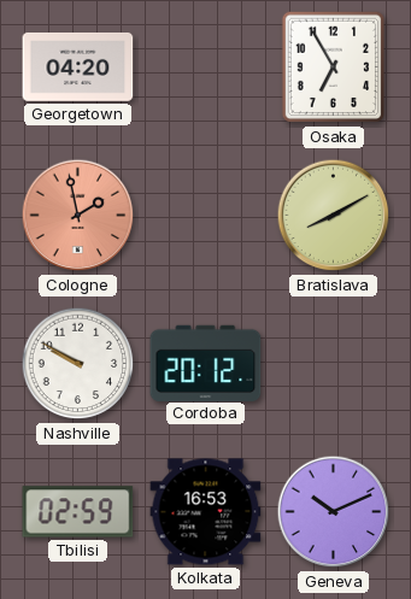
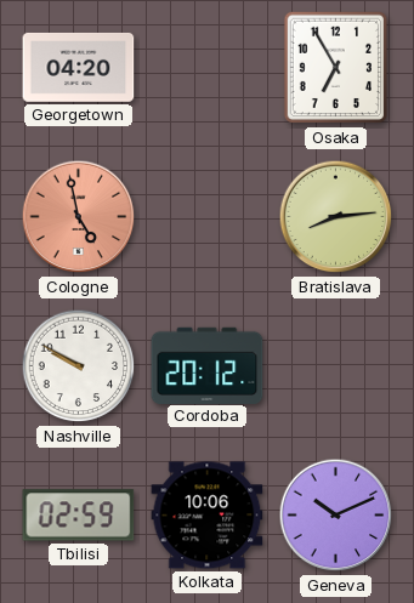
Cologne: 1:58 -> 4:58
Bratislava: 8:10 -> 8:14
Kolkata: 16:53 -> 10:06
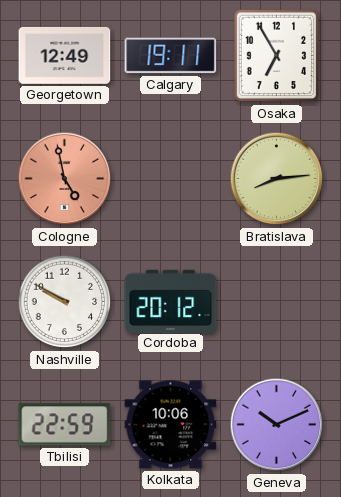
Georgetown: 04:20 -> 12:49
Calgary: none -> 19:11
Tbilisi: 02:59 -> 22:59
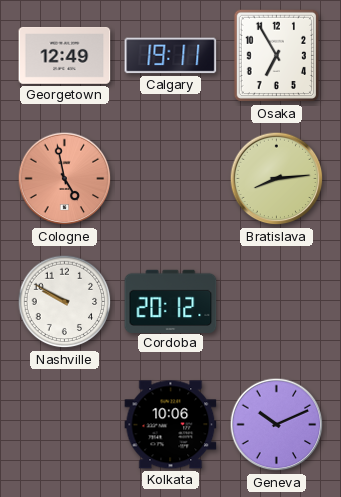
Tbilisi: 22:59 -> none
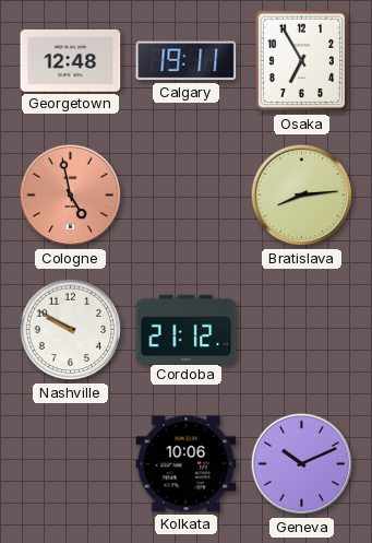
Georgetown: 12:49 -> 12:48
Cordoba: 20:12 -> 21:12
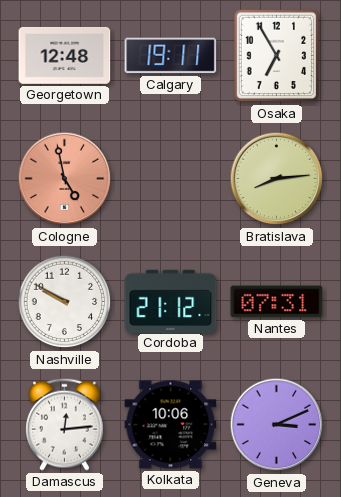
Nantes: none -> 07:31
Damascus: none -> 12:14
Geneva: 10:11 -> 3:11
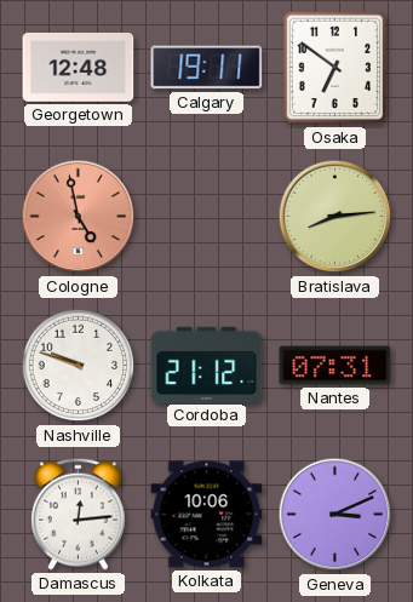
Osaka: 6:55 -> 6:51
Nashville: 9:50 -> 9:48
